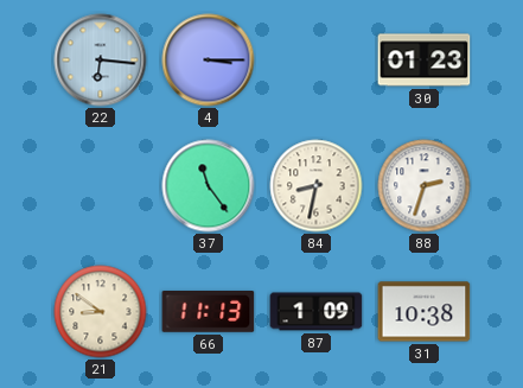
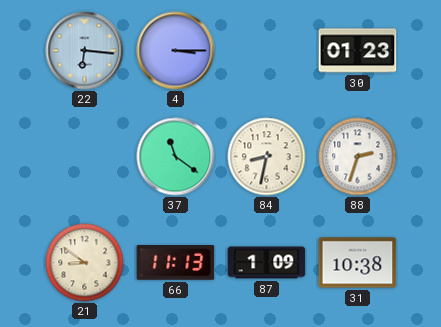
37: 11:24 -> 11:21
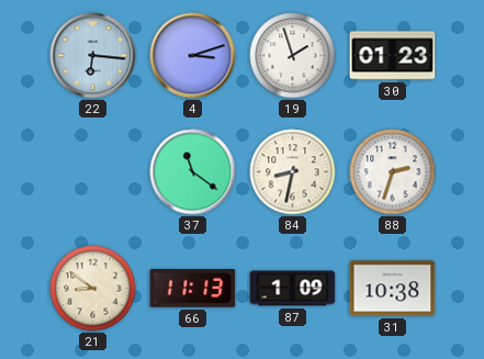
4: 3:15 -> 3:12
19: none -> 1:57
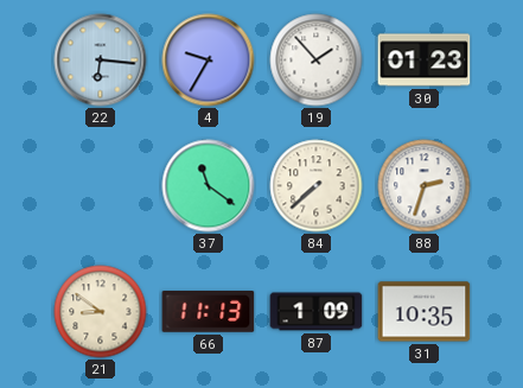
4: 3:12 -> 9:35
19: 1:57 -> 1:53
84: 8:32 -> 7:38
31: 10:38 -> 10:35
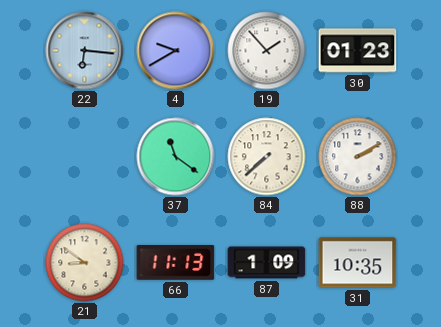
4: 9:35 -> 9:40
88: 2:33 -> 2:10
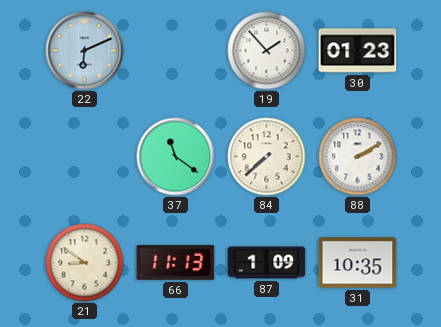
22: 6:16 -> 6:11
4: 9:40 -> none
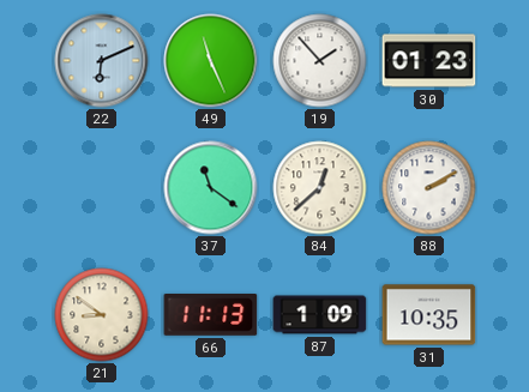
49: none -> 11:26
84: 7:38 -> 12:38
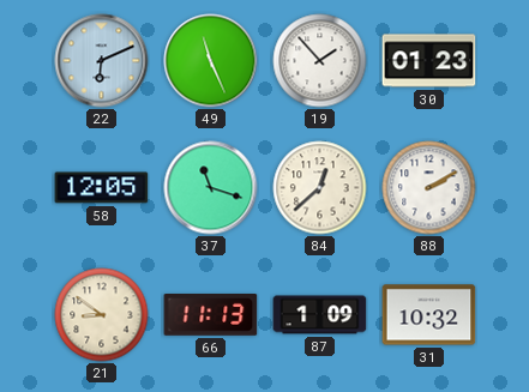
58: none -> 12:05
37: 11:21 -> 11:18
31: 10:35 -> 10:32
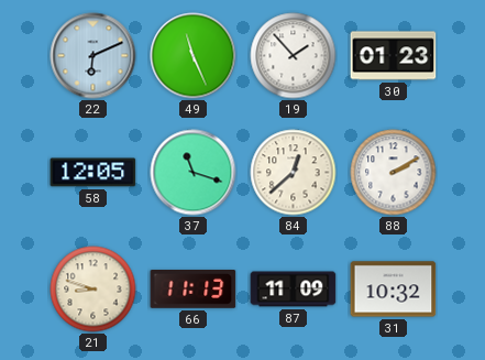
21: 8:51 -> 8:48
87: 1:09 -> 11:09
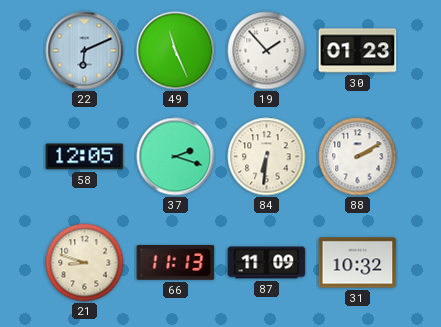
37: 11:18 -> 2:18
84: 12:38 -> 6:31
